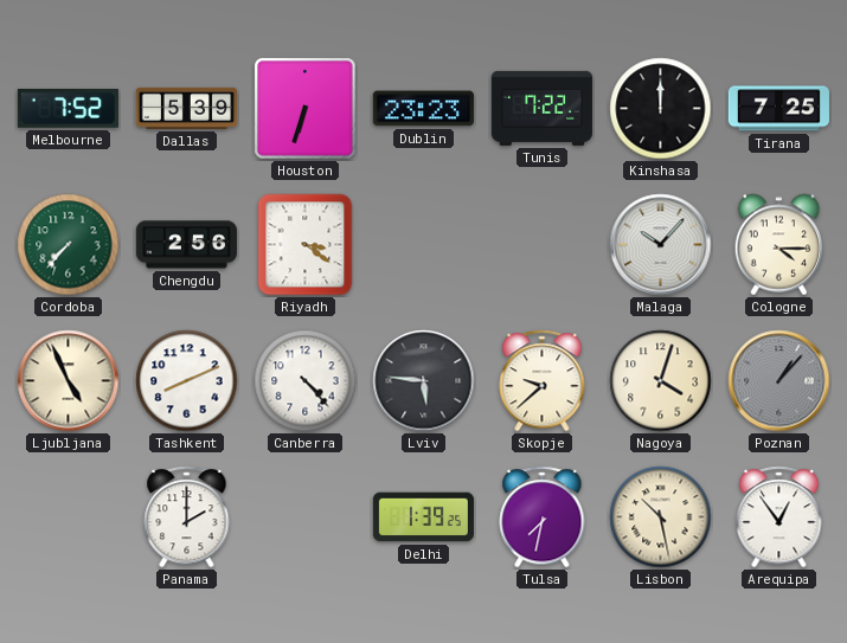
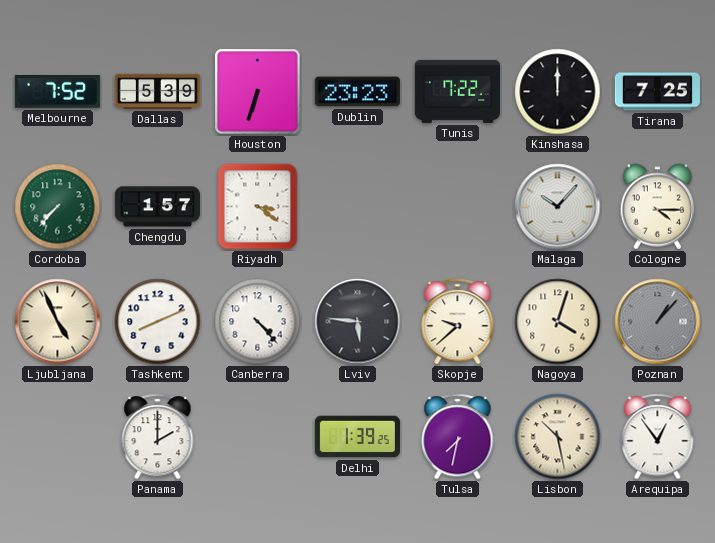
Chengdu: 2:56 -> 1:57
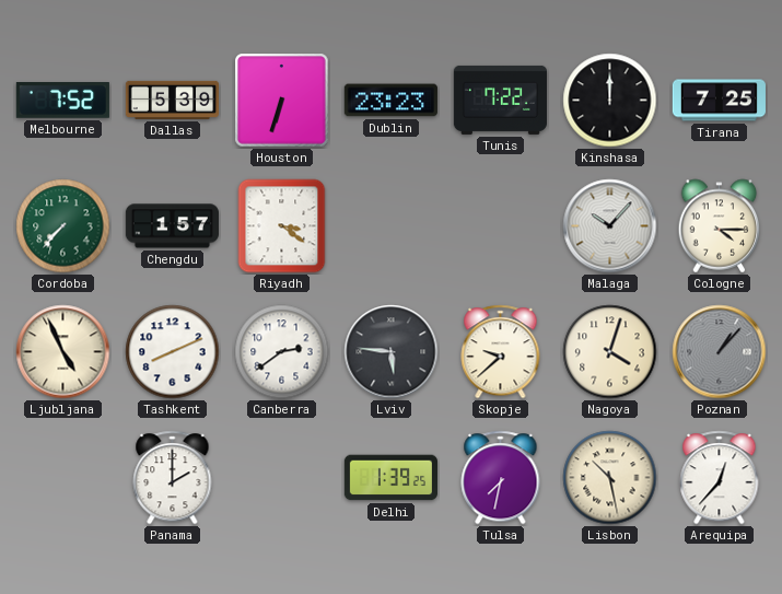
Canberra: 4:23 -> 2:39
Arequipa: 12:54 -> 12:37
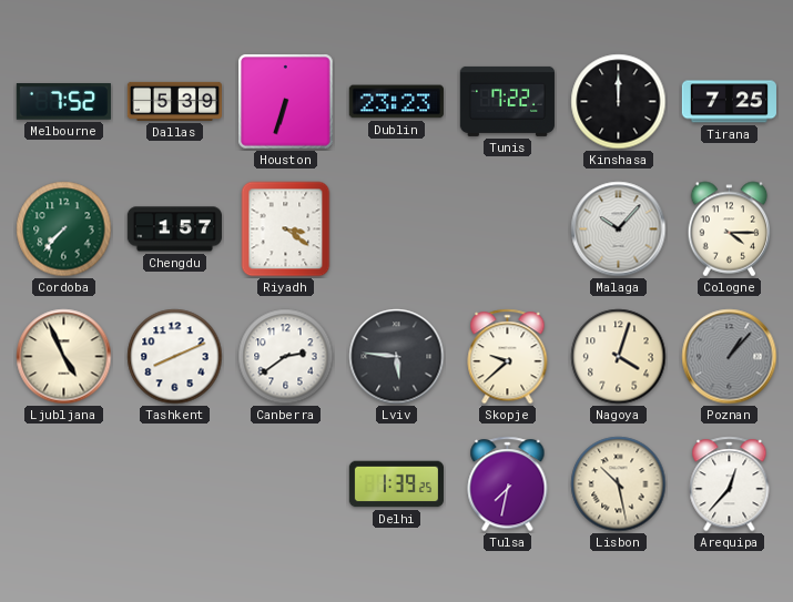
Panama: 2:00 -> none
